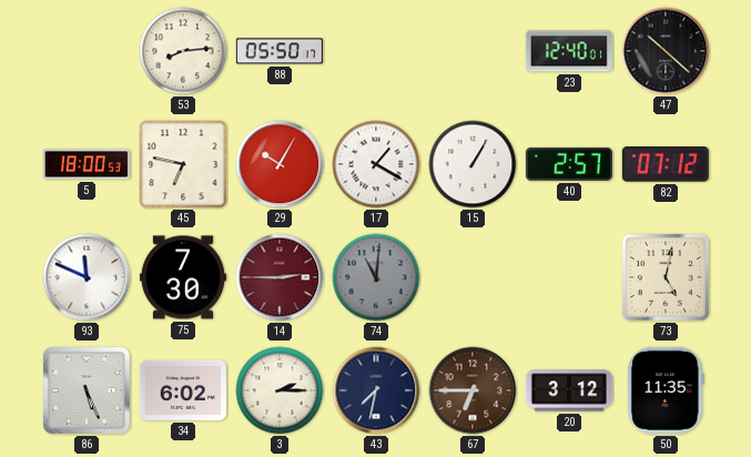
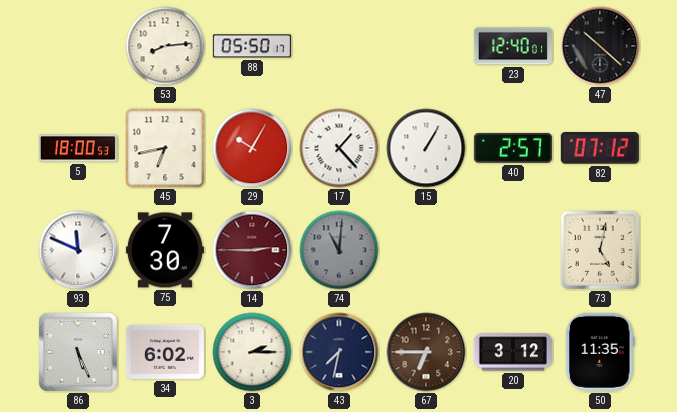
45: 6:47 -> 6:43
17: 1:20 -> 1:23
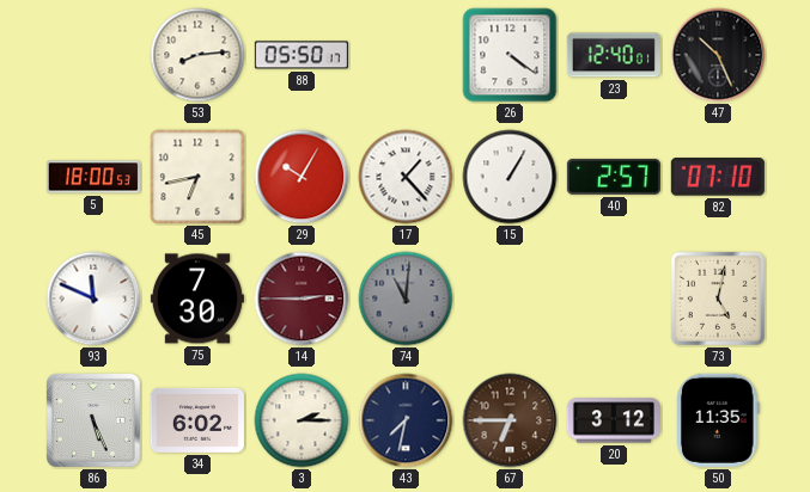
26: none -> 4:21
47: 10:22 -> 10:26
82: 07:12 -> 07:10
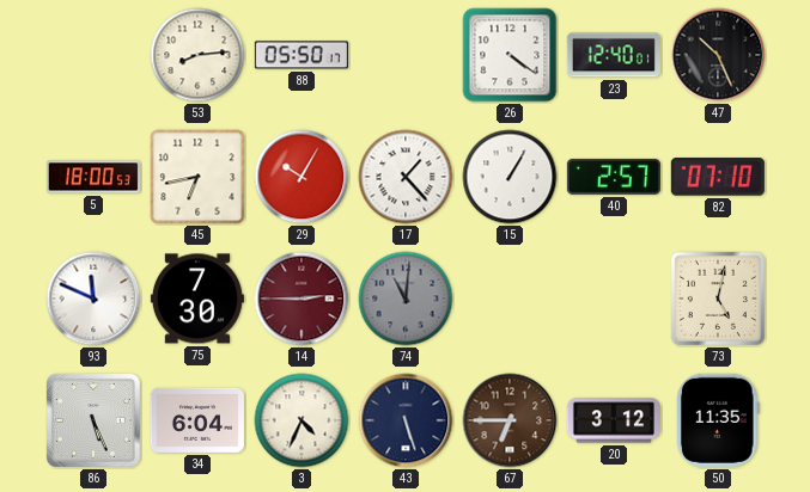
34: 6:02 -> 6:04
3: 2:15 -> 4:34
43: 7:32 -> 5:27
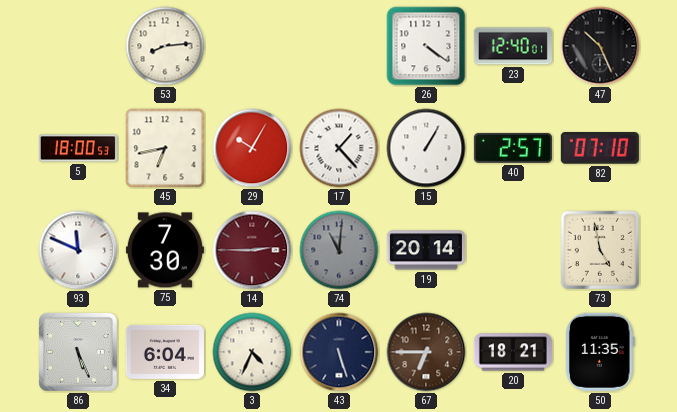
88: 05:50 -> none
19: none -> 20:14
73: 5:02 -> 4:58
20: 3:12 -> 18:21
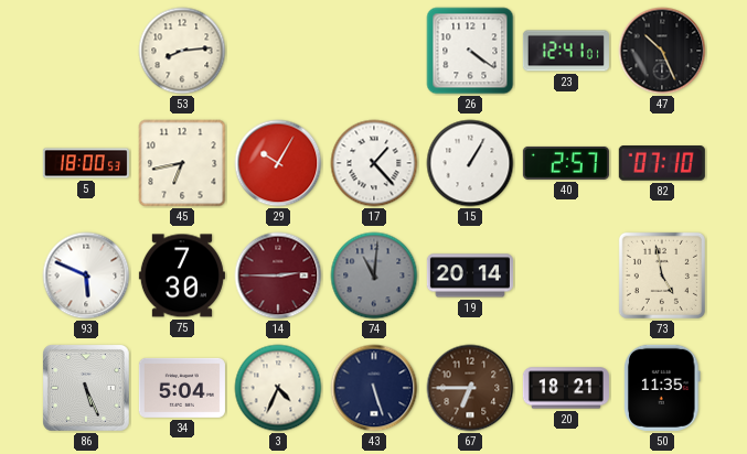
23: 12:40 -> 12:41
93: 11:49 -> 5:49
34: 6:04 -> 5:04
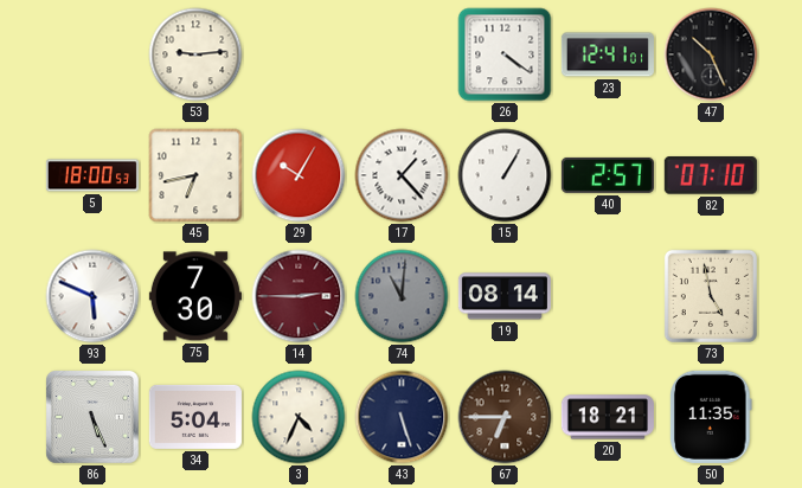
53: 8:14 -> 9:14
19: 20:14 -> 08:14
